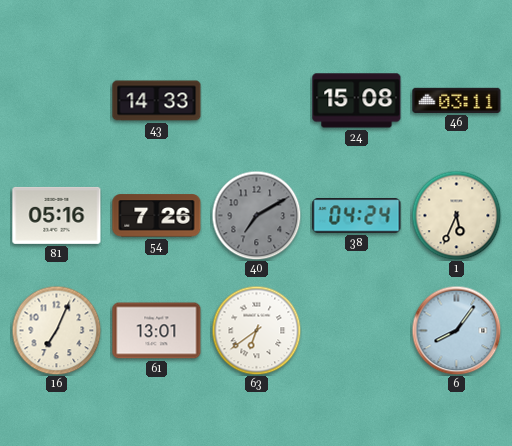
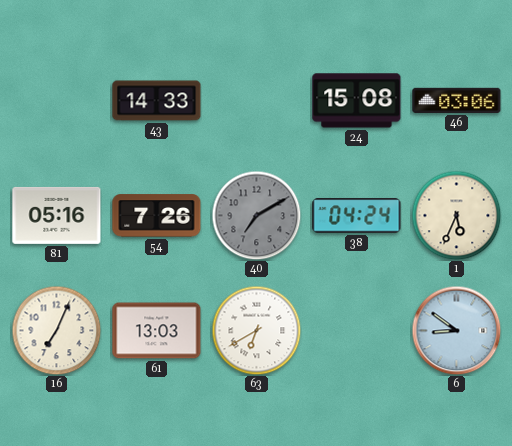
46: 03:11 -> 03:06
61: 13:01 -> 13:03
63: 6:39 -> 6:40
6: 8:06 -> 8:51
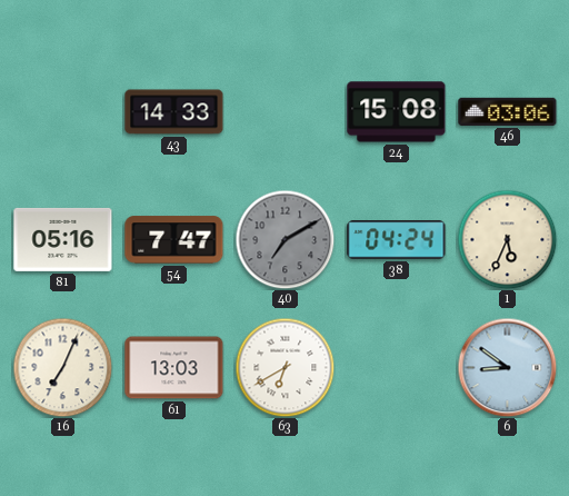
54: 7:26 -> 7:47
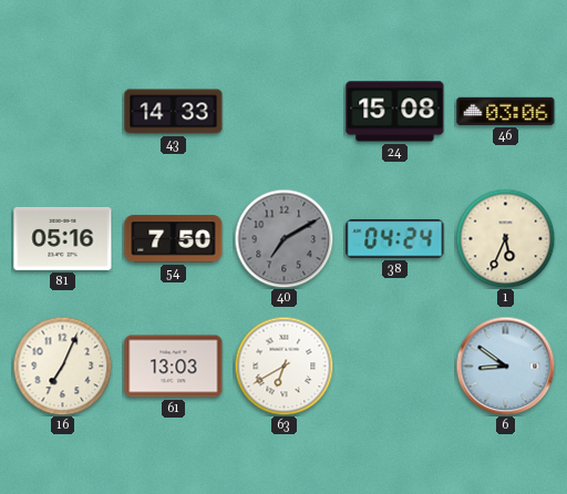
54: 7:47 -> 7:50
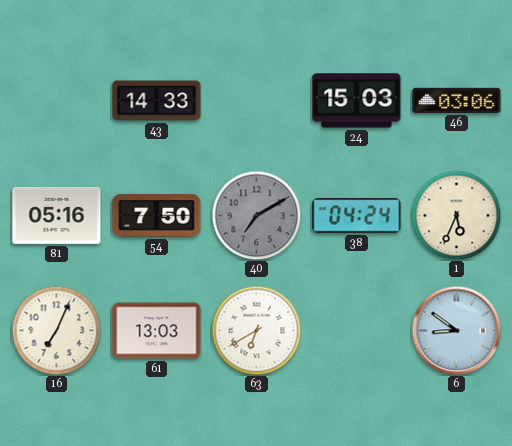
24: 15:08 -> 15:03
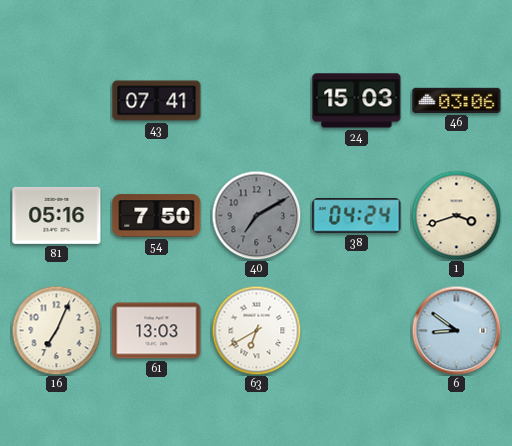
43: 14:33 -> 07:41
1: 5:34 -> 3:42
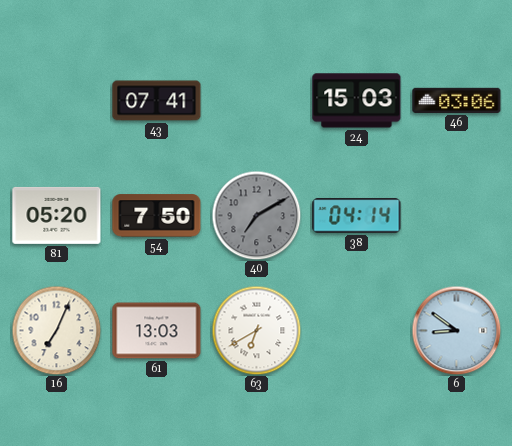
81: 05:16 -> 05:20
38: 04:24 -> 04:14
1: 3:42 -> none
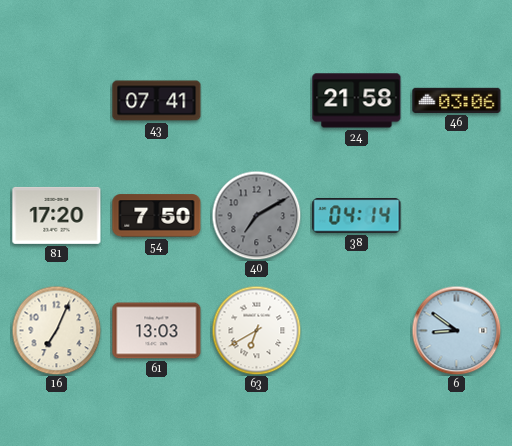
24: 15:03 -> 21:58
81: 05:20 -> 17:20
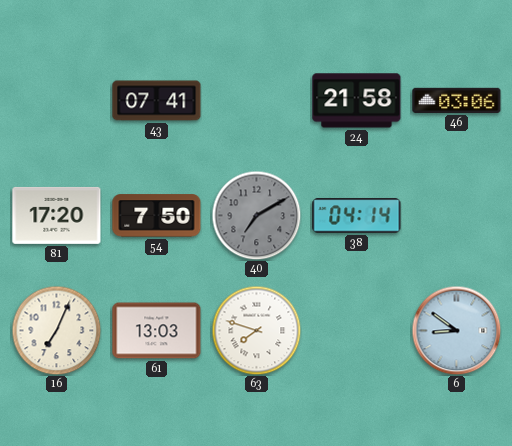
63: 6:40 -> 7:48
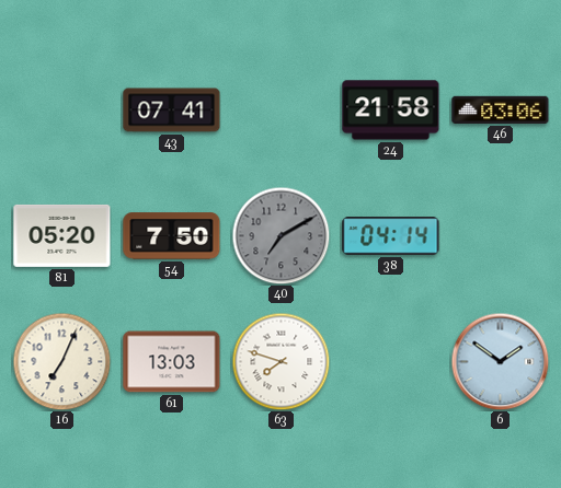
81: 17:20 -> 05:20
6: 8:51 -> 1:51
